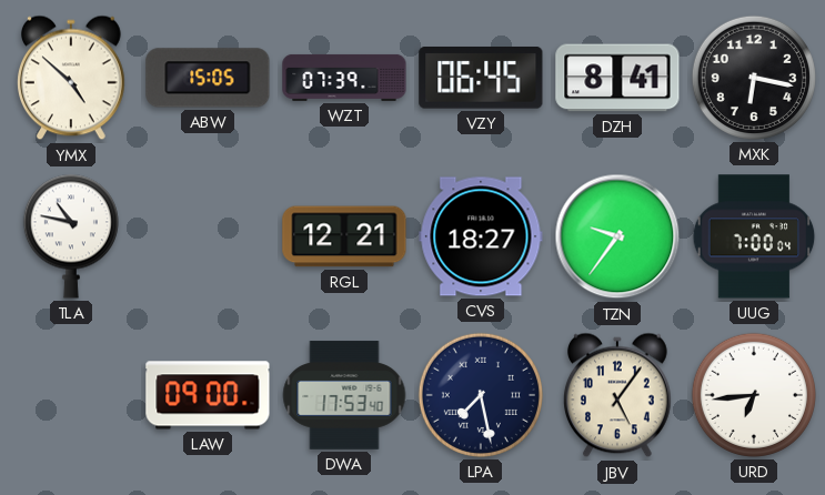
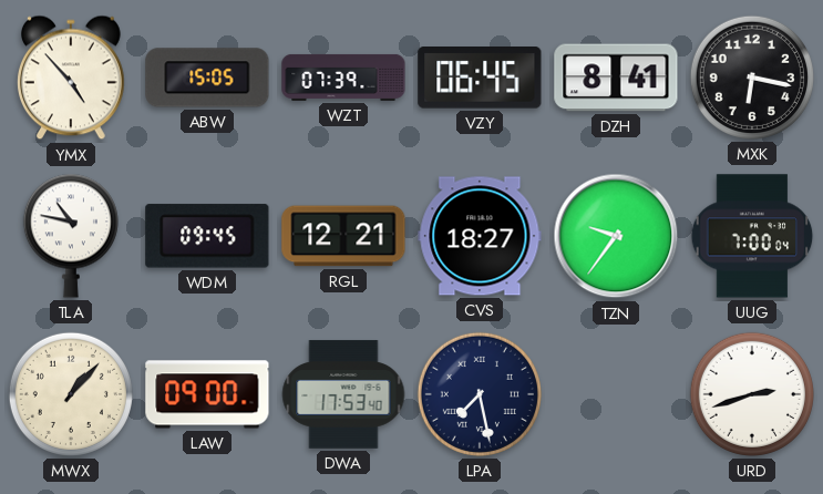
YMX: 4:52 -> 4:53
WDM: none -> 09:45
MWX: none -> 1:07
JBV: 5:06 -> none
URD: 6:44 -> 2:42
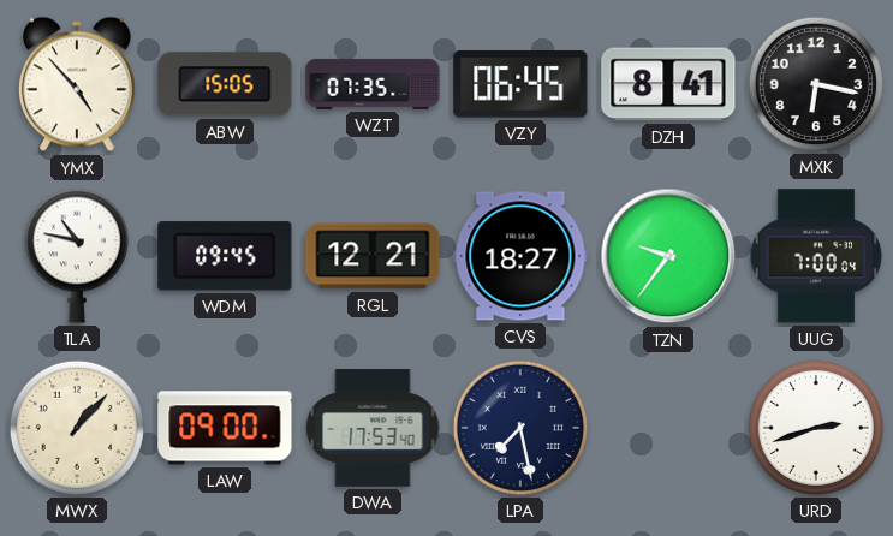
WZT: 07:39 -> 07:35
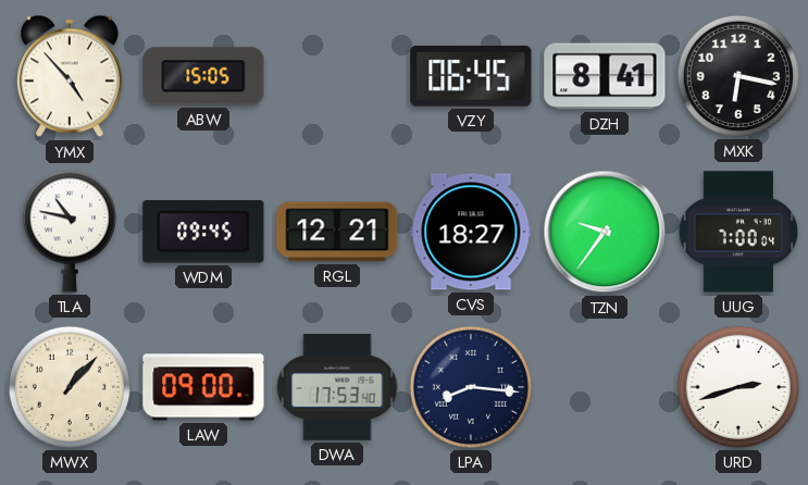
WZT: 07:35 -> none
LPA: 7:28 -> 8:16
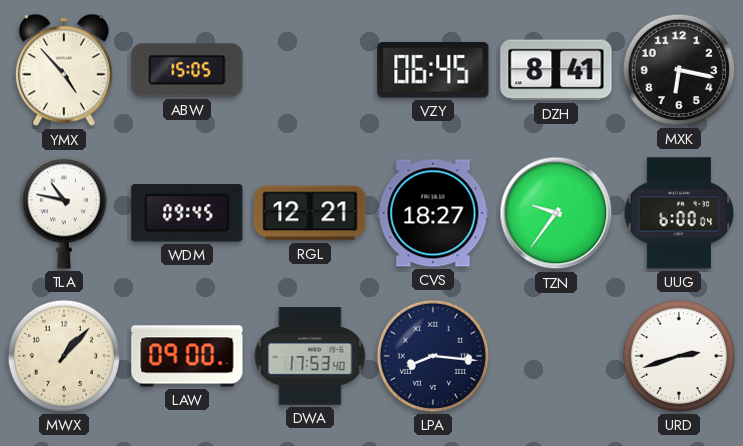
UUG: 7:00 -> 6:00
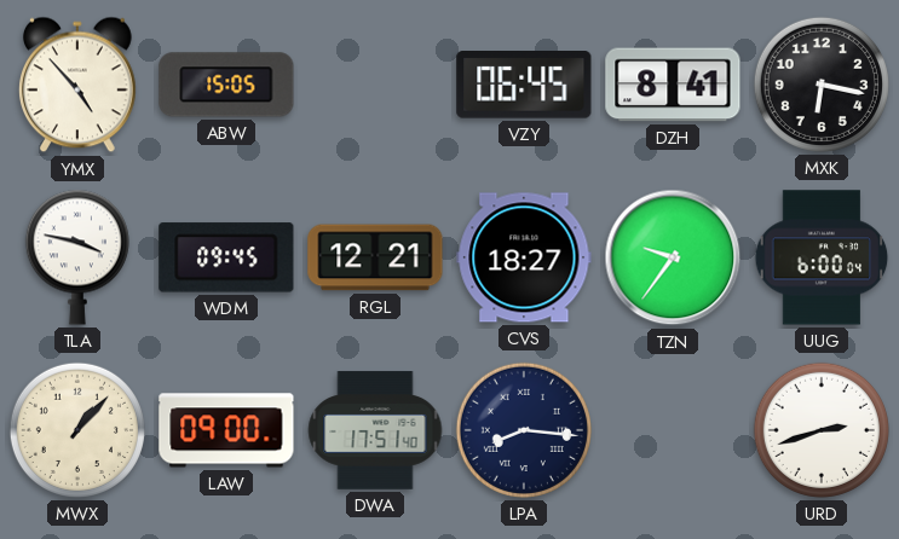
TLA: 10:47 -> 3:47
DWA: 17:53 -> 17:51
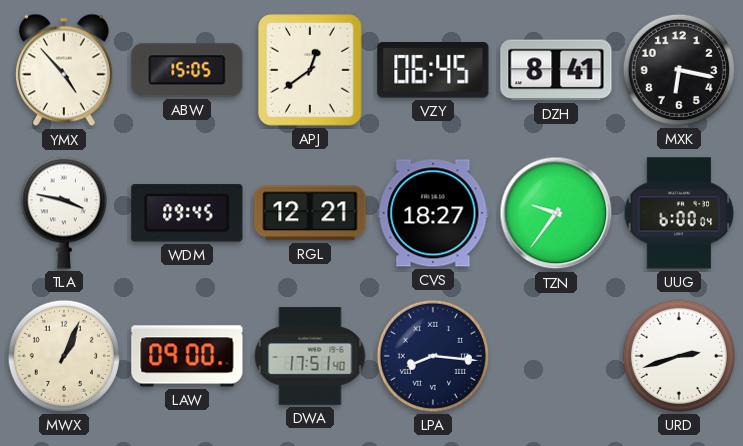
APJ: none -> 12:39
MWX: 1:07 -> 1:04
